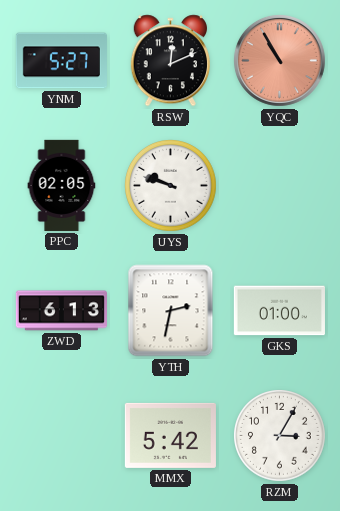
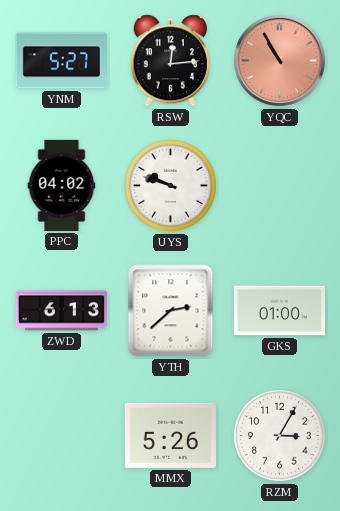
RSW: 12:11 -> 12:14
PPC: 02:05 -> 04:02
YTH: 2:32 -> 2:38
MMX: 5:42 -> 5:26
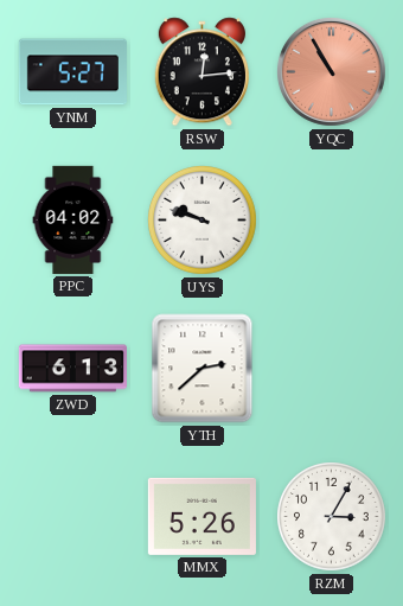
GKS: 01:00 -> none
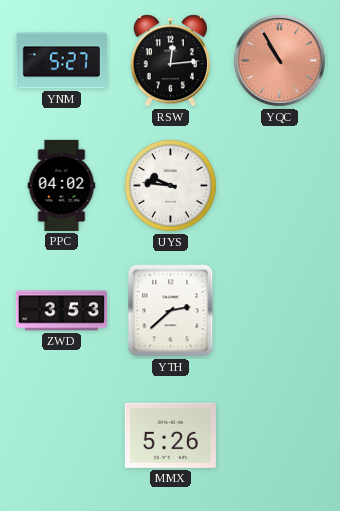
UYS: 9:48 -> 9:46
ZWD: 6:13 -> 3:53
RZM: 3:05 -> none
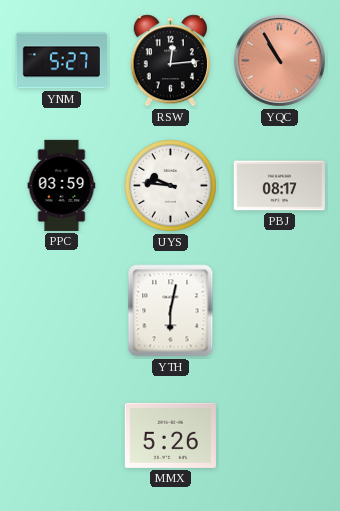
PPC: 04:02 -> 03:59
PBJ: none -> 08:17
ZWD: 3:53 -> none
YTH: 2:38 -> 6:02
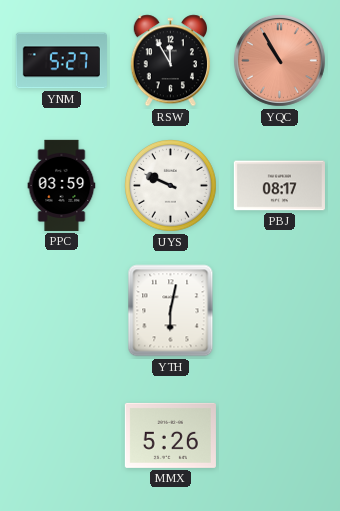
RSW: 12:14 -> 11:55
UYS: 9:46 -> 9:49
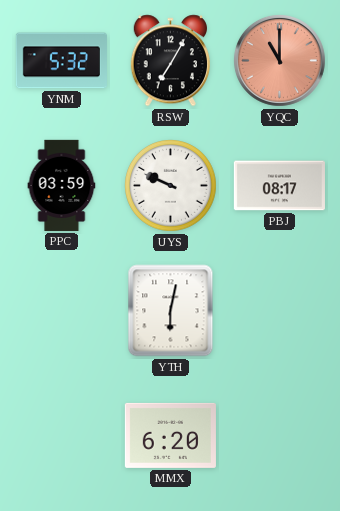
YNM: 5:27 -> 5:32
RSW: 11:55 -> 7:05
YQC: 10:55 -> 11:00
MMX: 5:26 -> 6:20
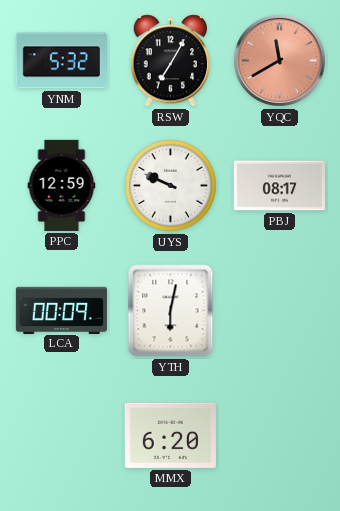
YQC: 11:00 -> 11:40
PPC: 03:59 -> 12:59
LCA: none -> 00:09
